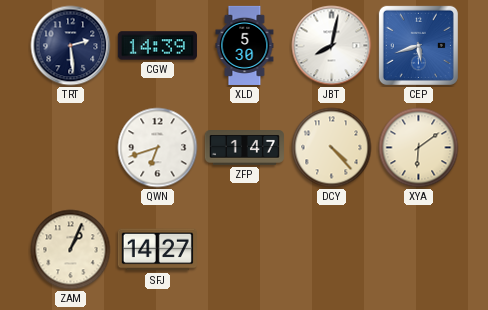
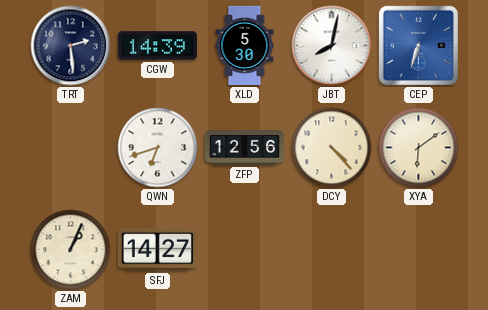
CEP: 5:42 -> 6:33
ZFP: 1:47 -> 12:56
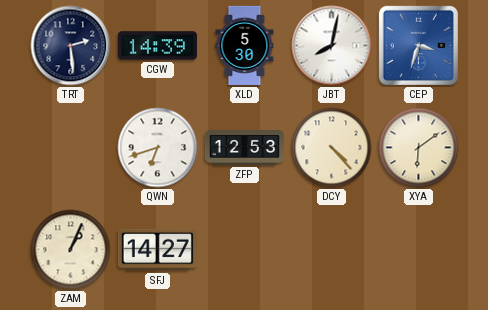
CEP: 6:33 -> 3:33
ZFP: 12:56 -> 12:53
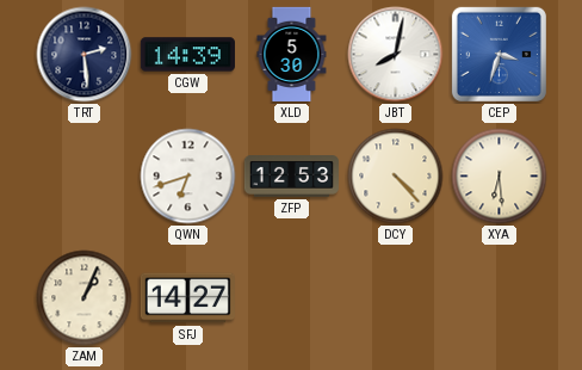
XYA: 6:09 -> 6:29
